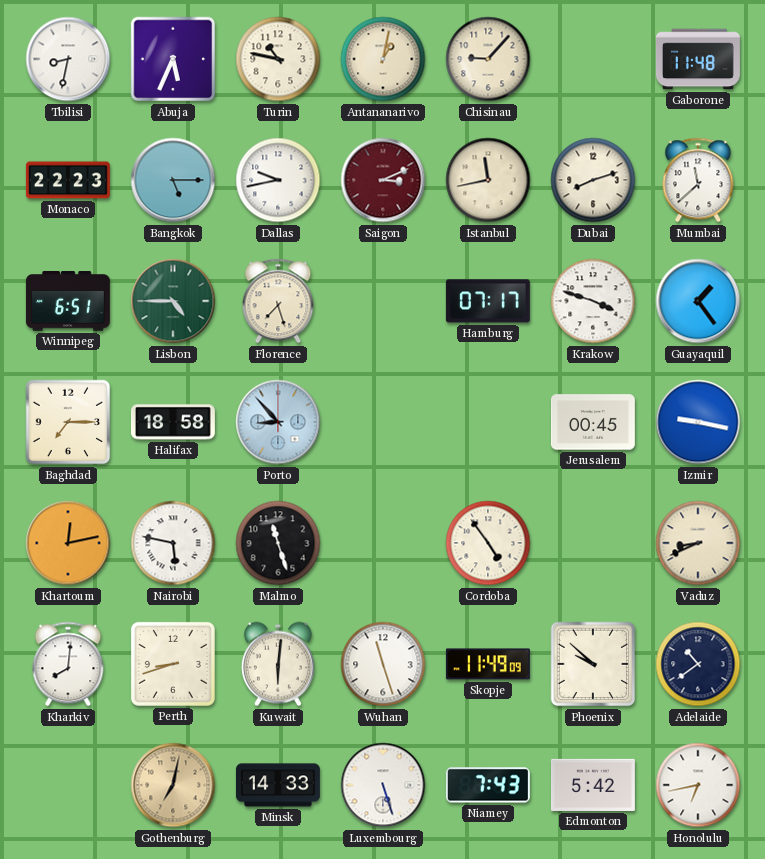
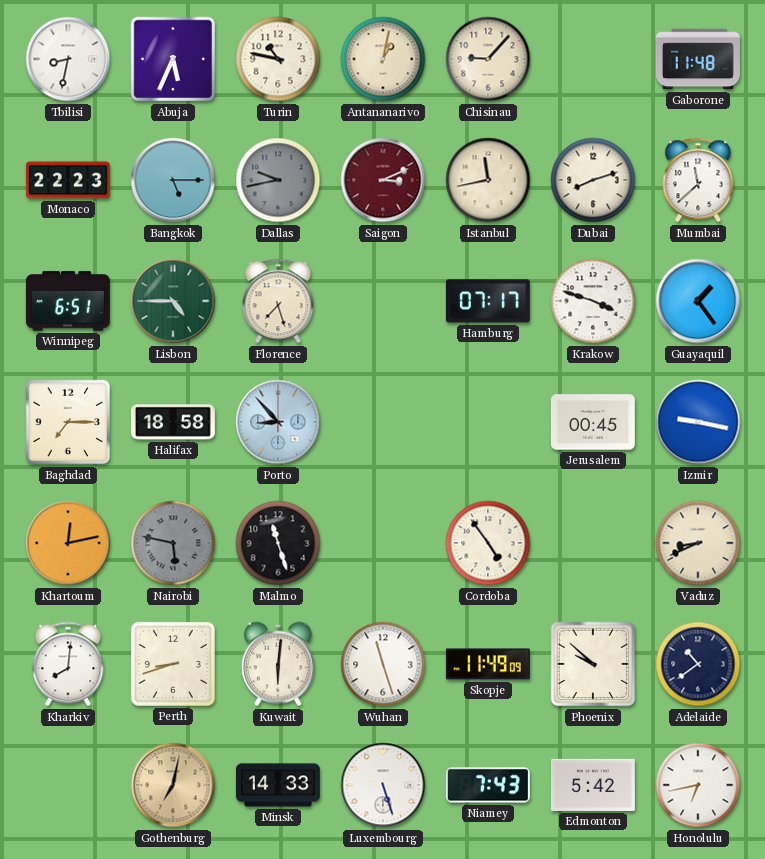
Dallas dial: white -> grey
Nairobi dial: white -> grey
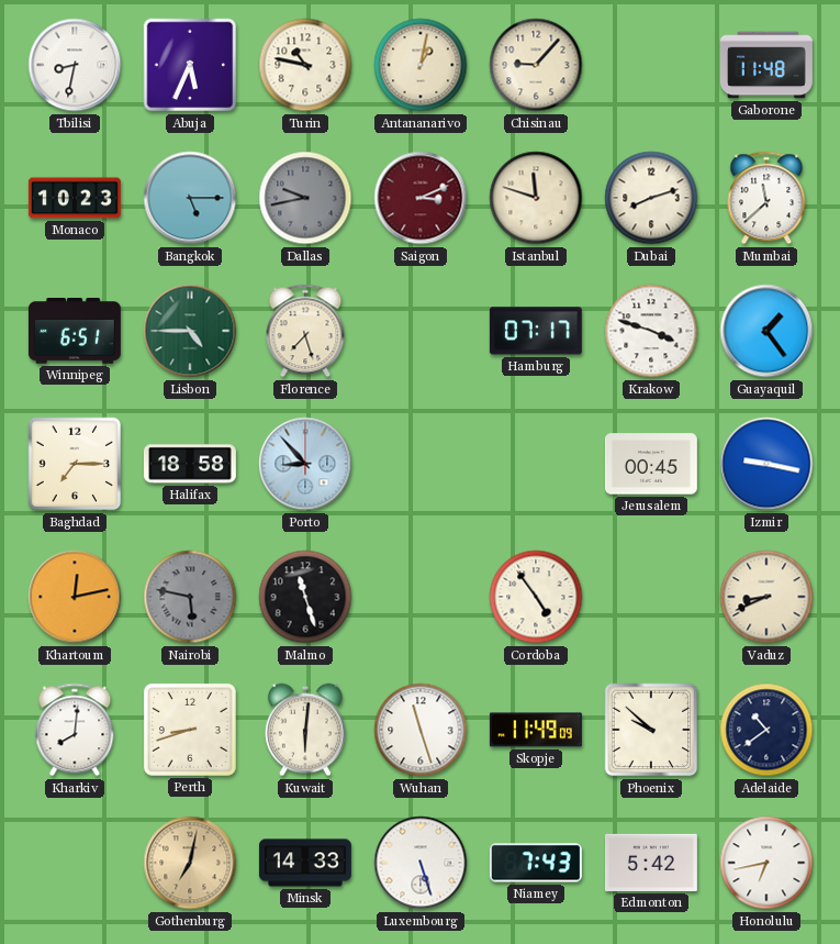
Monaco: 22:23 -> 10:23
Istanbul: 11:43 -> 11:48
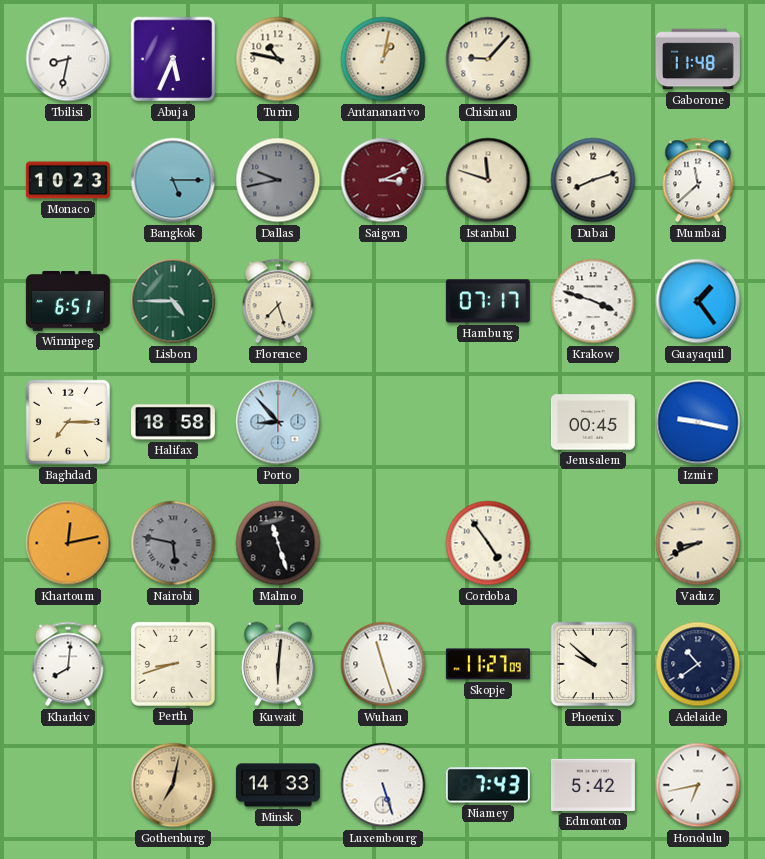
Skopje: 11:49 -> 11:27
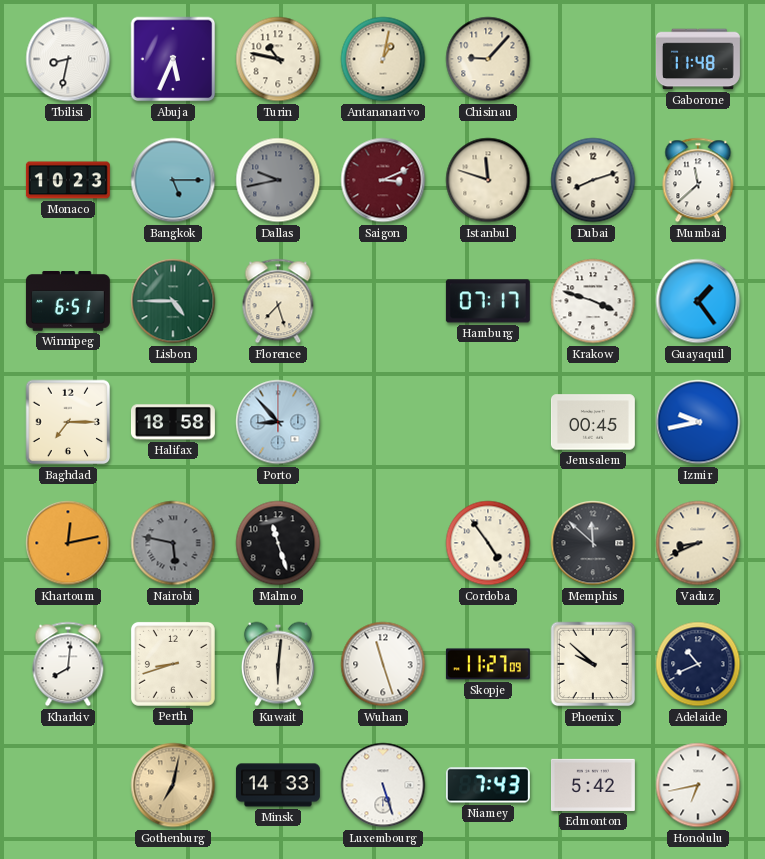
Izmir: 9:17 -> 9:43
Memphis: none -> 11:52
Adelaide: 10:39 -> 10:41
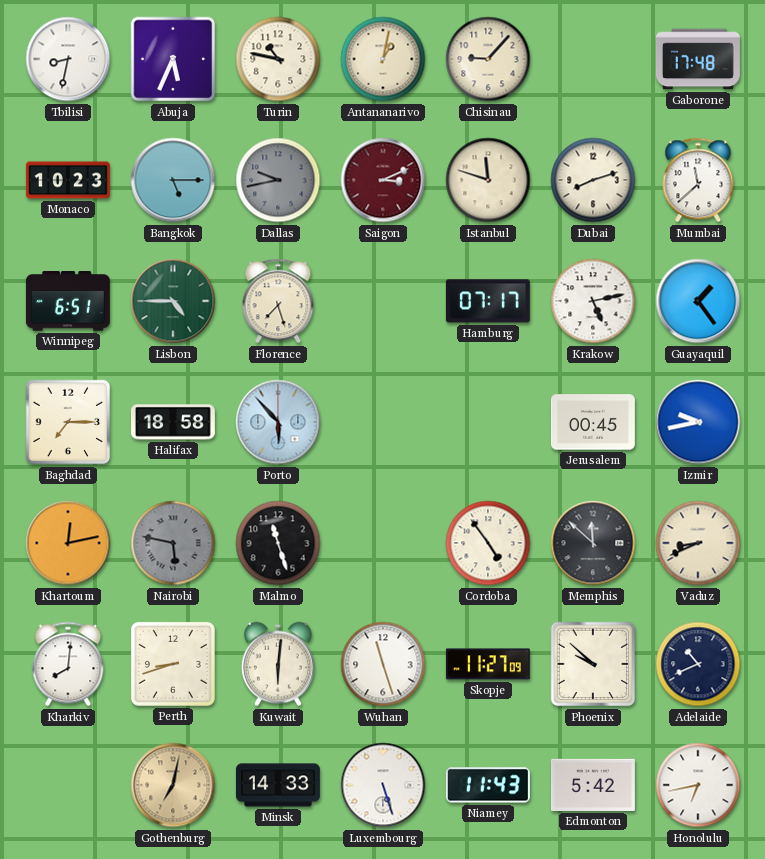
Gaborone: 11:48 -> 17:48
Krakow: 3:48 -> 5:13
Porto: 8:53 -> 5:53
Niamey: 7:43 -> 11:43
